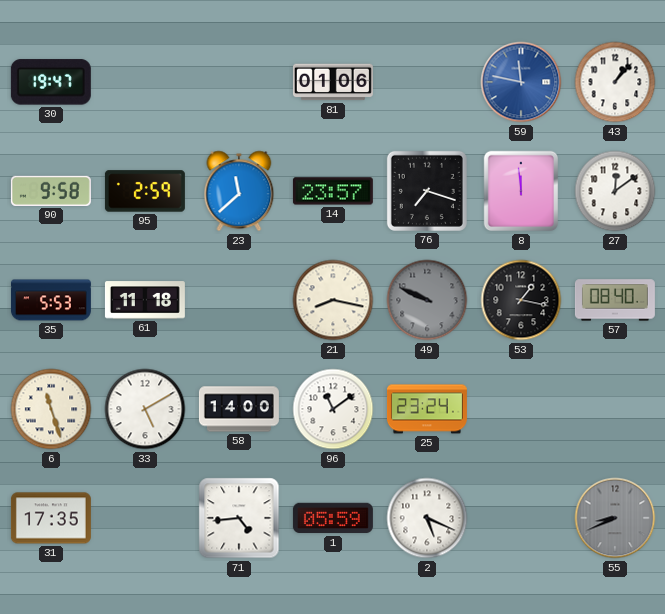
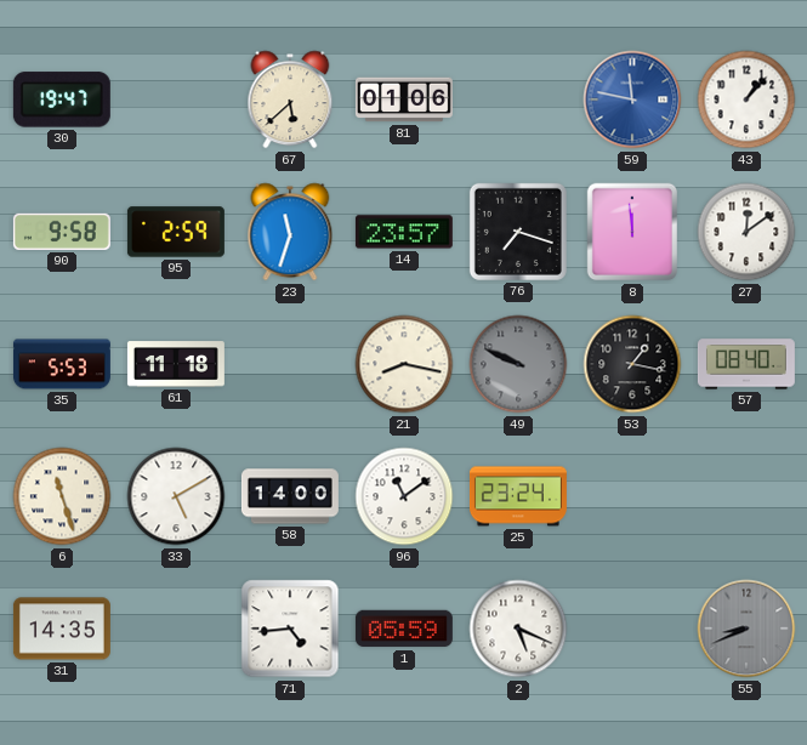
67: none -> 5:38
23: 11:38 -> 11:33
31: 17:35 -> 14:35
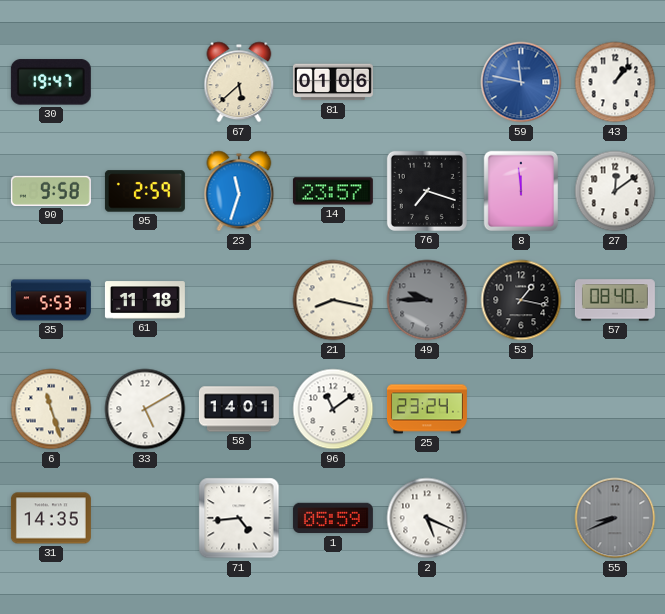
49: 9:49 -> 9:45
58: 14:00 -> 14:01
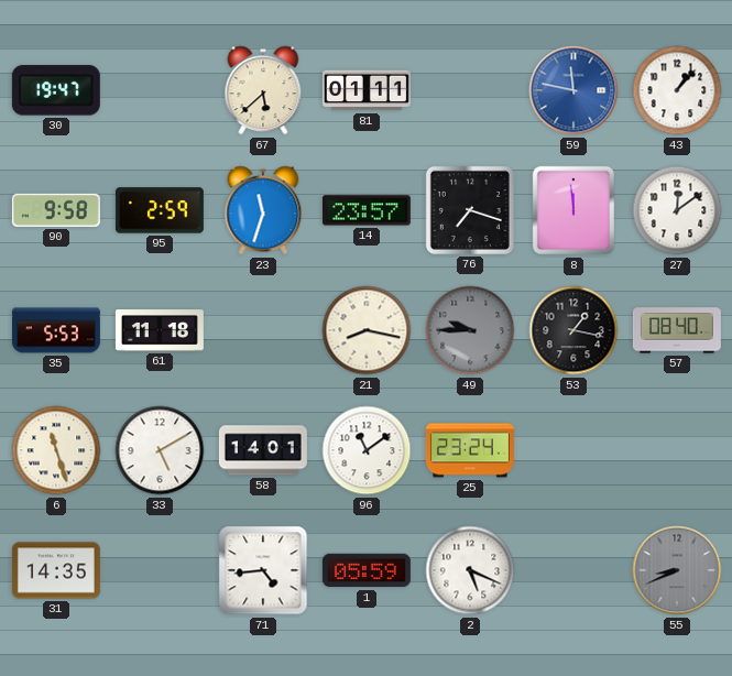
81: 01:06 -> 01:11
